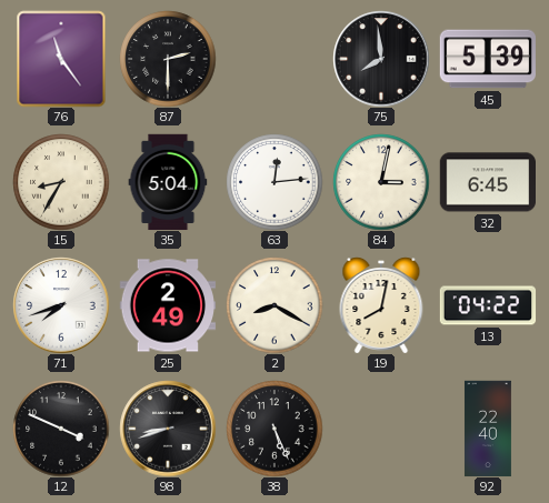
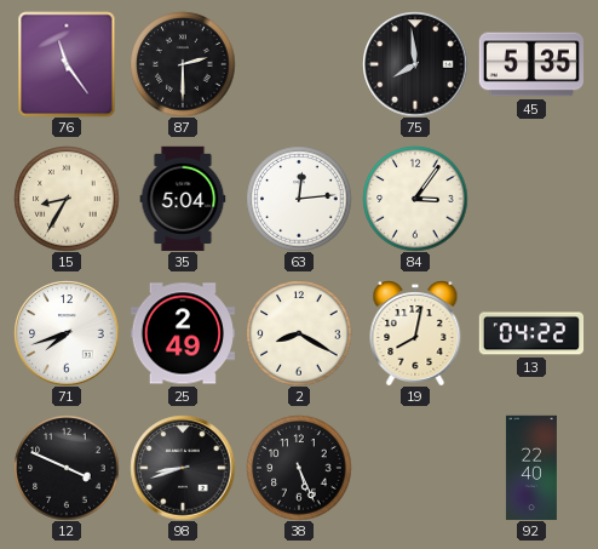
45: 5:39 -> 5:35
84: 3:02 -> 3:06
32: 6:45 -> none
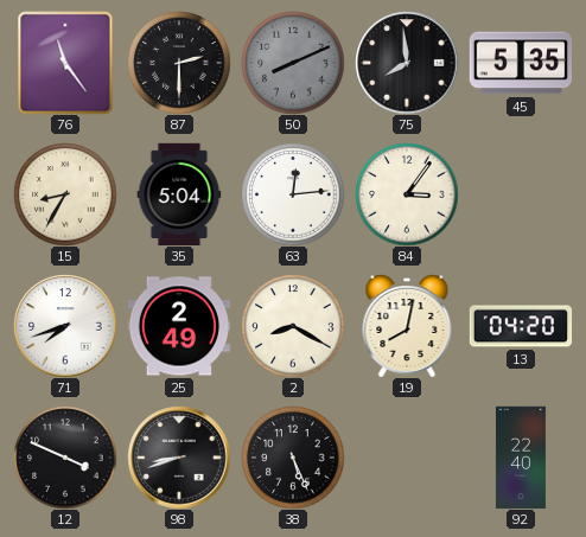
50: none -> 8:11
13: 04:22 -> 04:20
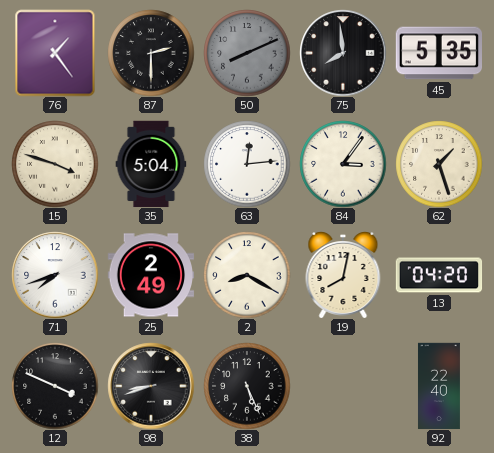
76: 11:24 -> 1:24
15: 8:35 -> 3:48
62: none -> 1:27
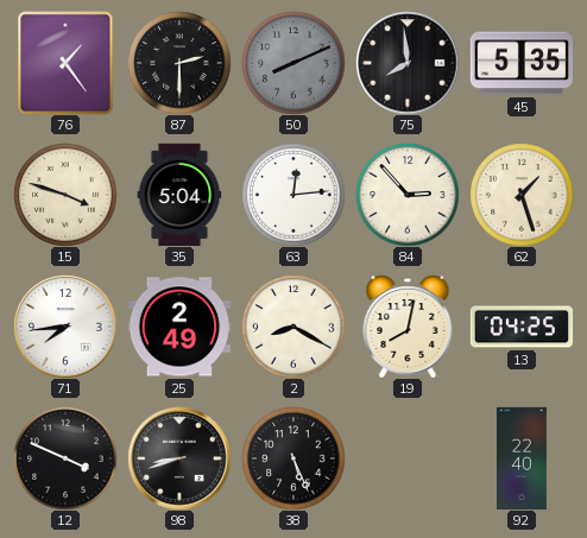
84: 3:06 -> 2:53
71: 7:42 -> 7:44
13: 04:20 -> 04:25
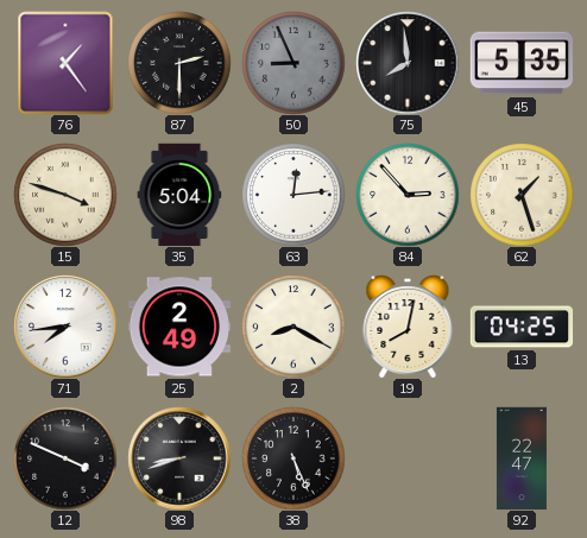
50: 8:11 -> 8:56
92: 22:40 -> 22:47
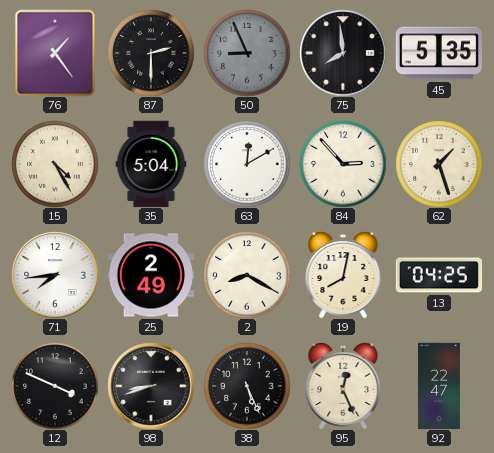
15: 3:48 -> 4:25
63: 12:14 -> 12:10
95: none -> 12:26
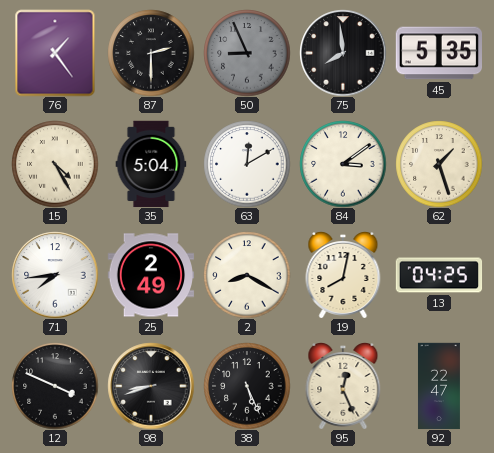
84: 2:53 -> 3:09
